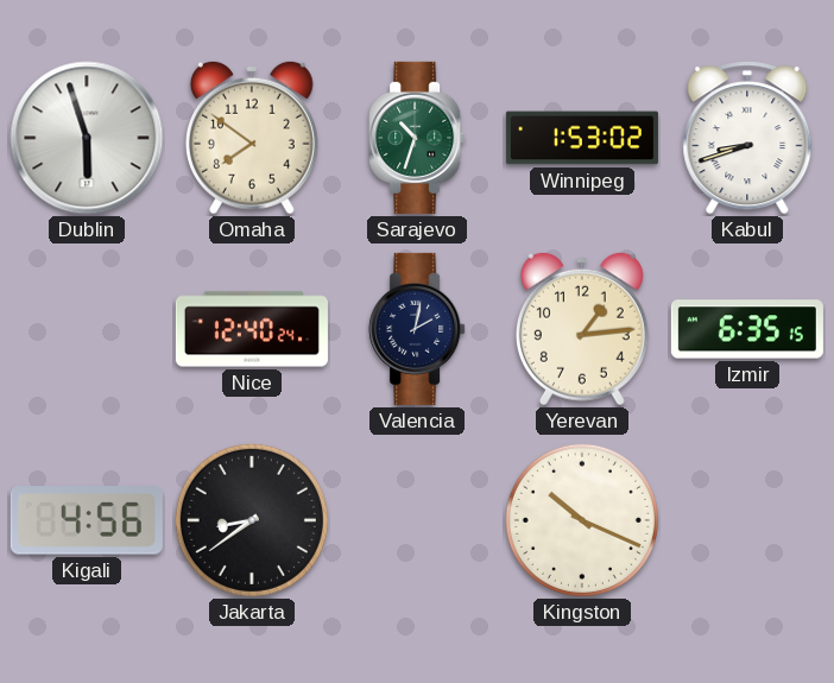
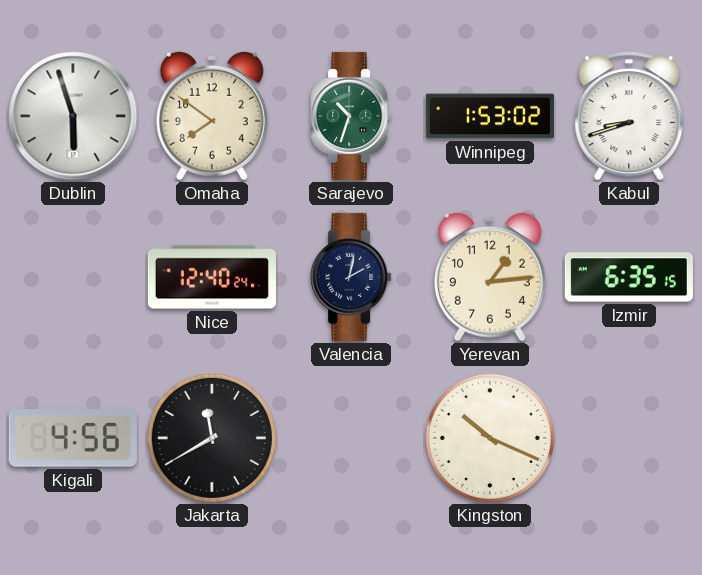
Jakarta: 8:39 -> 11:40
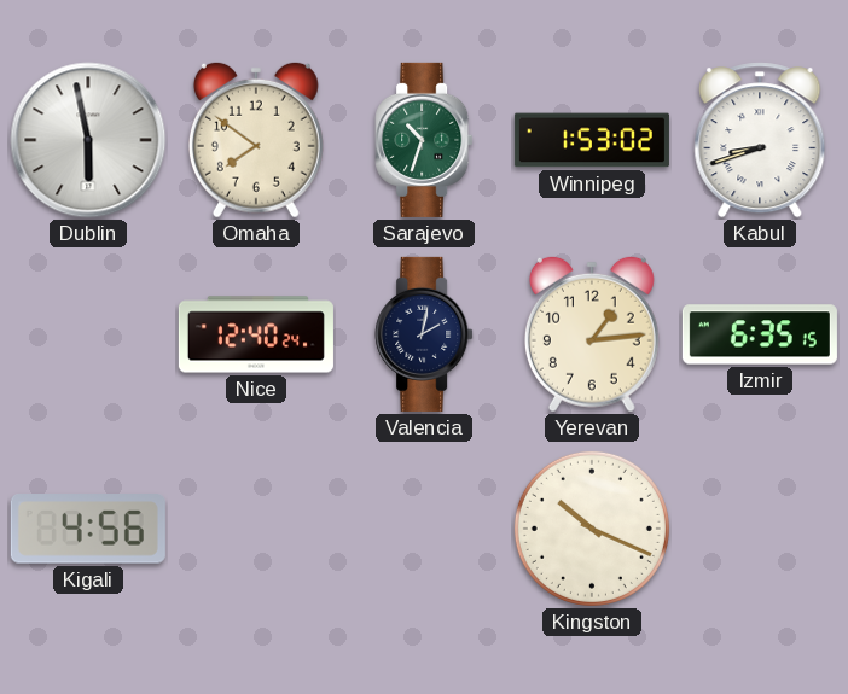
Dublin: 5:57 -> 5:58
Jakarta: 11:40 -> none
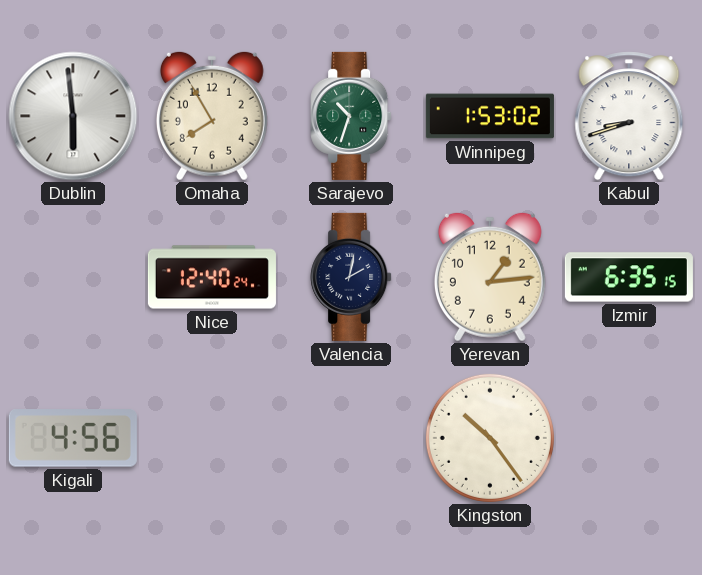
Dublin: 5:58 -> 5:59
Omaha: 7:51 -> 7:55
Kingston: 10:19 -> 10:24
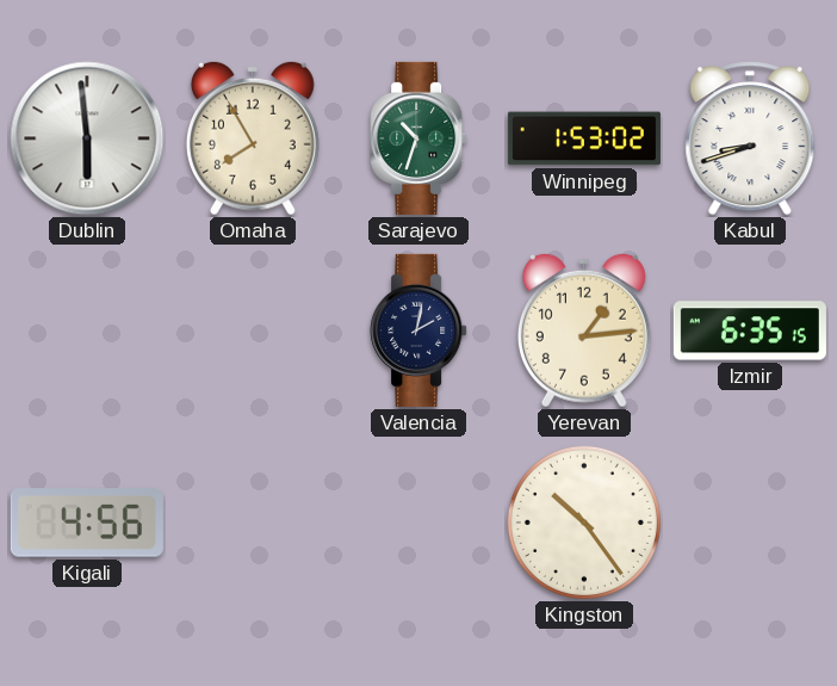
Nice: 12:40 -> none
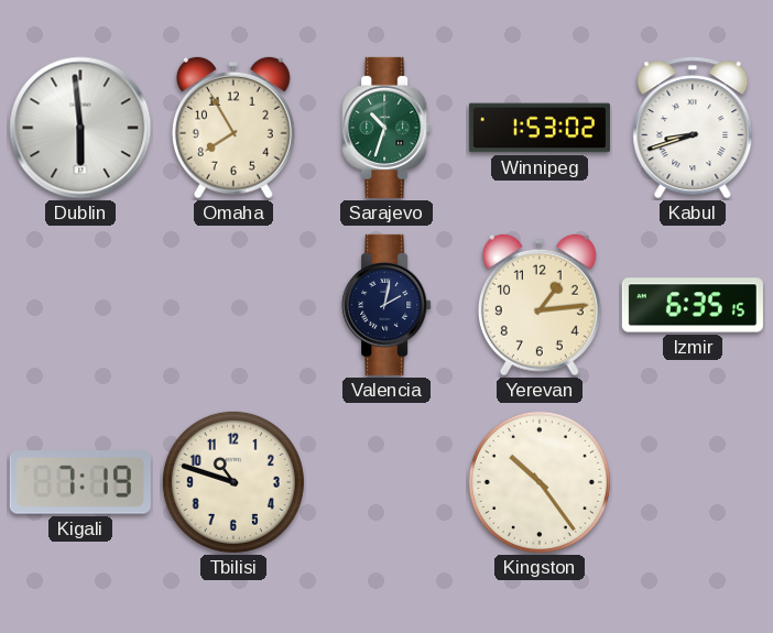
Kigali: 4:56 -> 7:19
Tbilisi: none -> 10:48
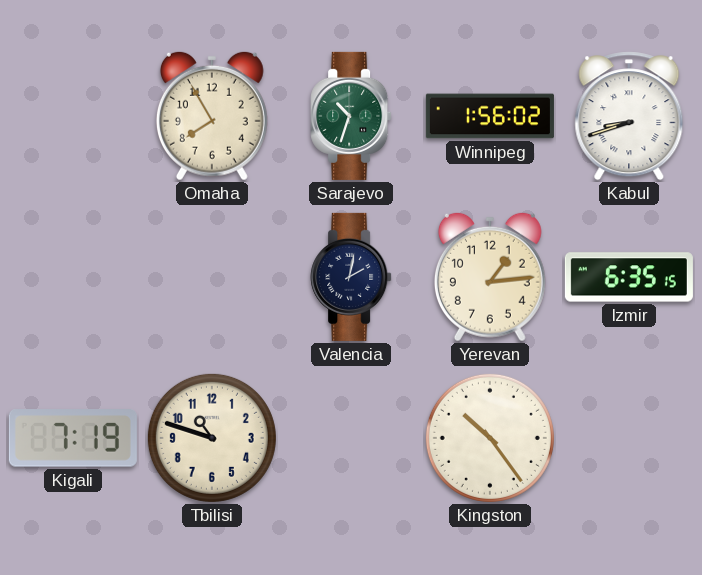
Dublin: 5:59 -> none
Winnipeg: 1:53 -> 1:56
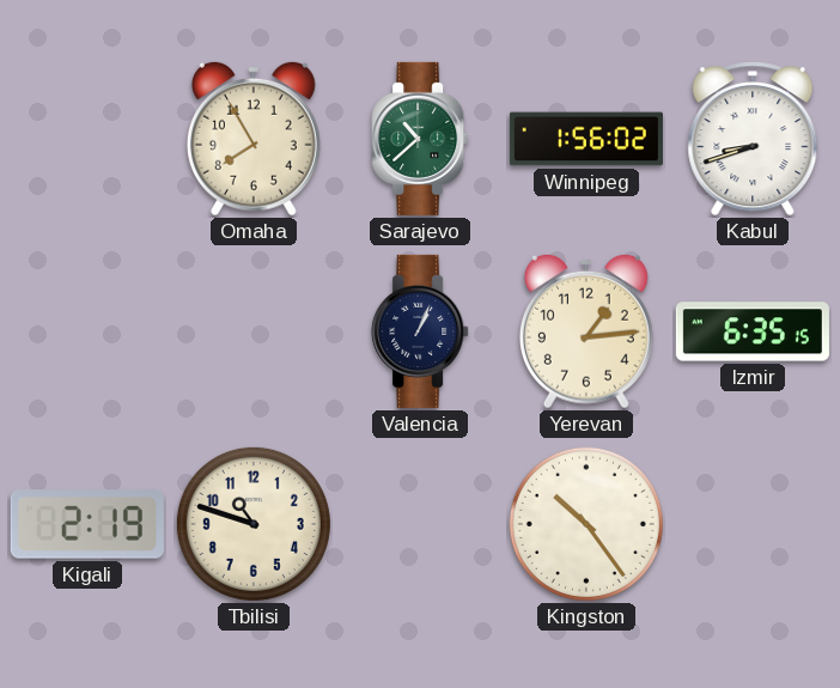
Sarajevo: 10:33 -> 10:38
Valencia: 2:02 -> 1:04
Kigali: 7:19 -> 2:19
